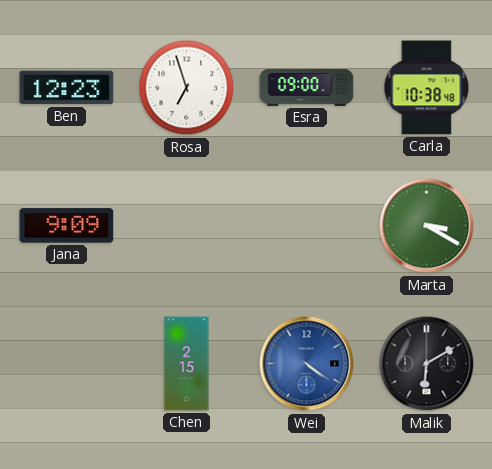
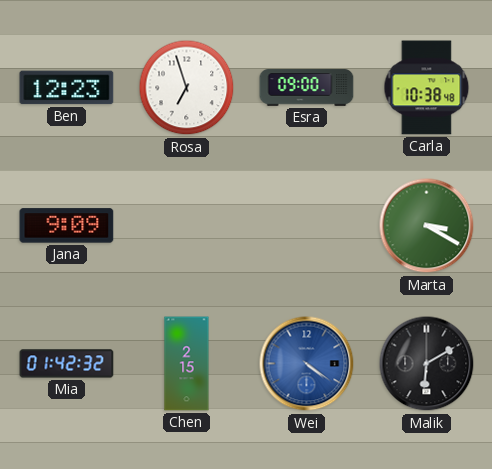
Mia: none -> 01:42
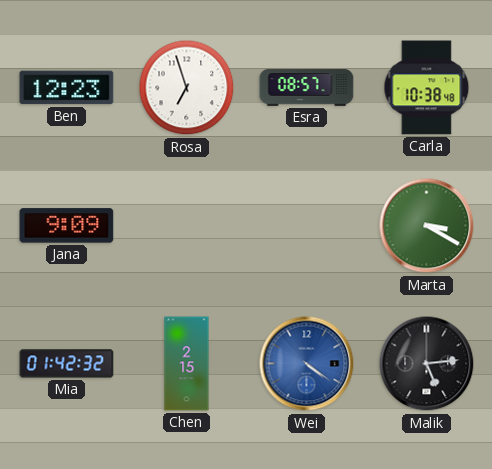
Esra: 09:00 -> 08:57
Malik: 6:10 -> 5:14
